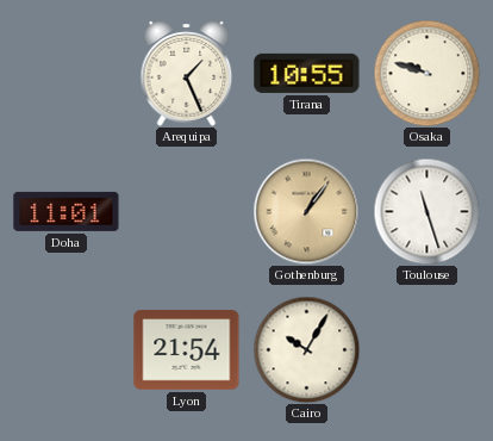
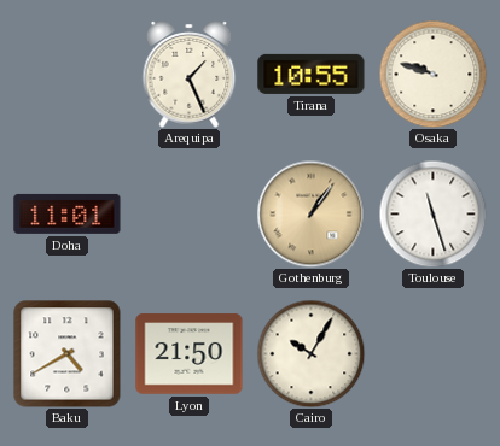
Baku: none -> 4:40
Lyon: 21:54 -> 21:50
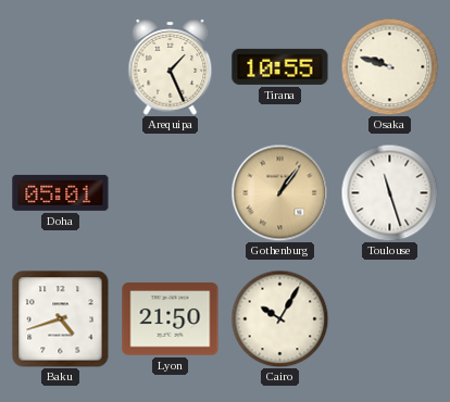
Doha: 11:01 -> 05:01
Baku: 4:40 -> 4:42
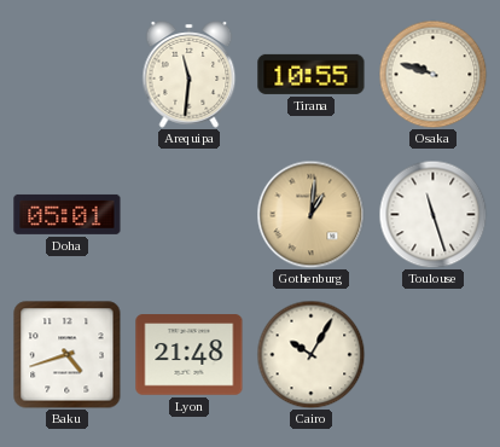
Arequipa: 1:26 -> 11:31
Gothenburg: 1:06 -> 1:01
Lyon: 21:50 -> 21:48
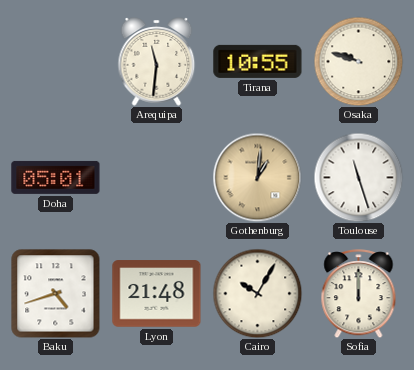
Sofia: none -> 12:00
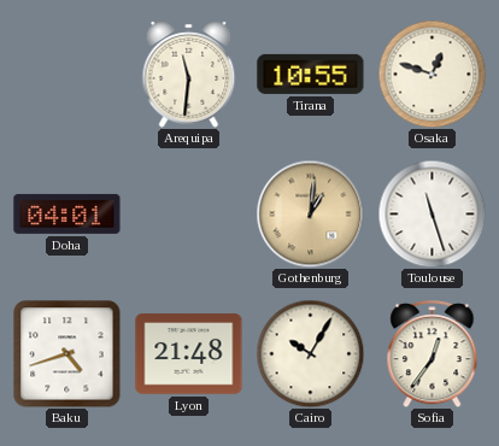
Osaka: 9:48 -> 12:48
Doha: 05:01 -> 04:01
Sofia: 12:00 -> 12:36
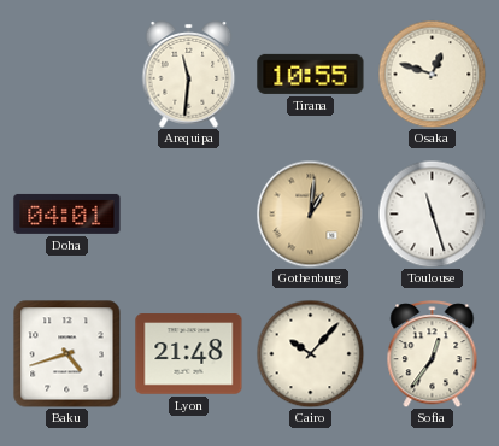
Cairo: 10:05 -> 10:07
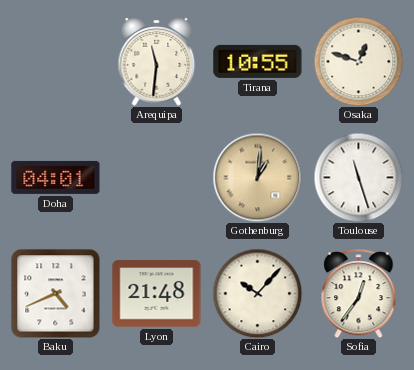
Baku: 4:42 -> 4:41
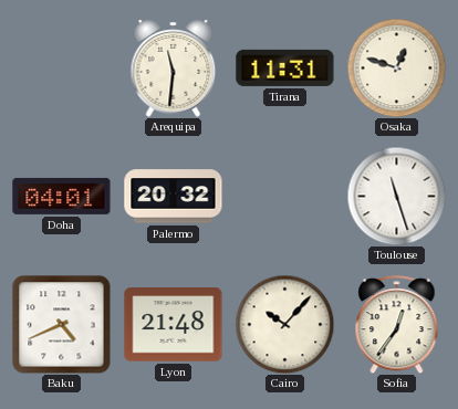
Tirana: 10:55 -> 11:31
Palermo: none -> 20:32
Gothenburg: 1:01 -> none
